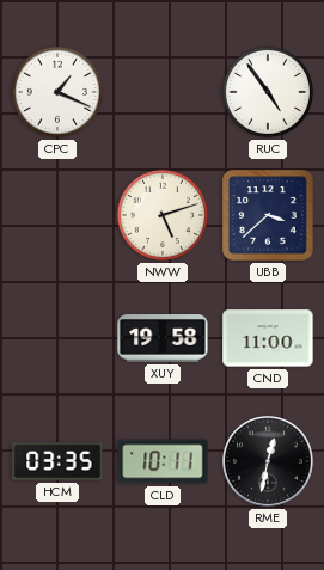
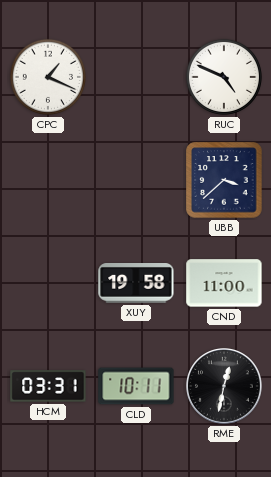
RUC: 4:54 -> 4:49
NWW: 5:12 -> none
HCM: 03:35 -> 03:31
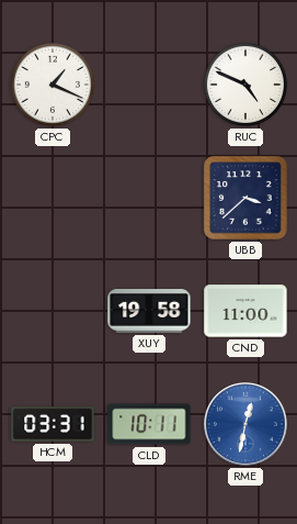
RME dial: black -> blue
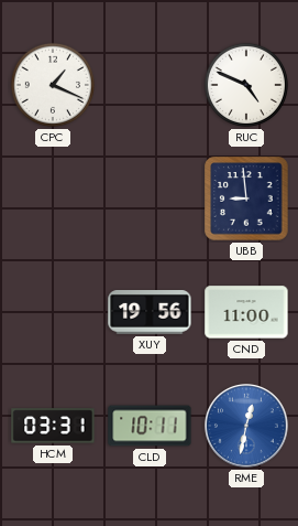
UBB: 3:38 -> 8:59
XUY: 19:58 -> 19:56
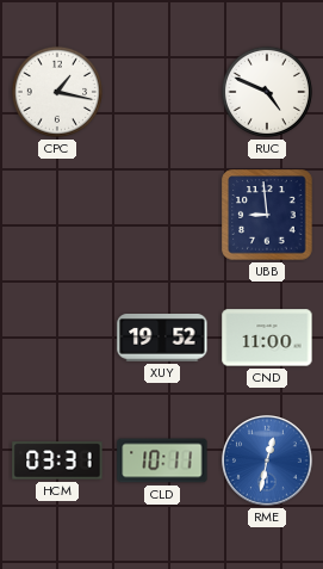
CPC: 1:19 -> 1:17
XUY: 19:56 -> 19:52
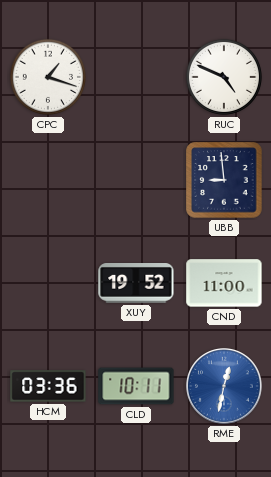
CPC: 1:17 -> 1:18
HCM: 03:31 -> 03:36
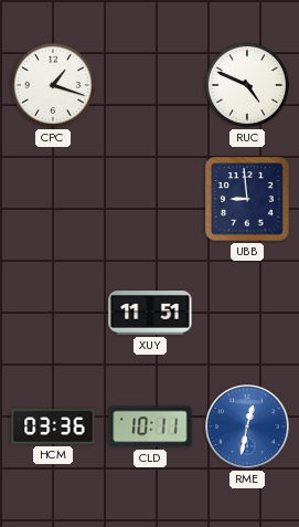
XUY: 19:52 -> 11:51
CND: 11:00 -> none
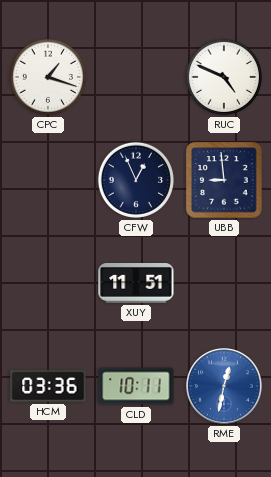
CFW: none -> 12:56
